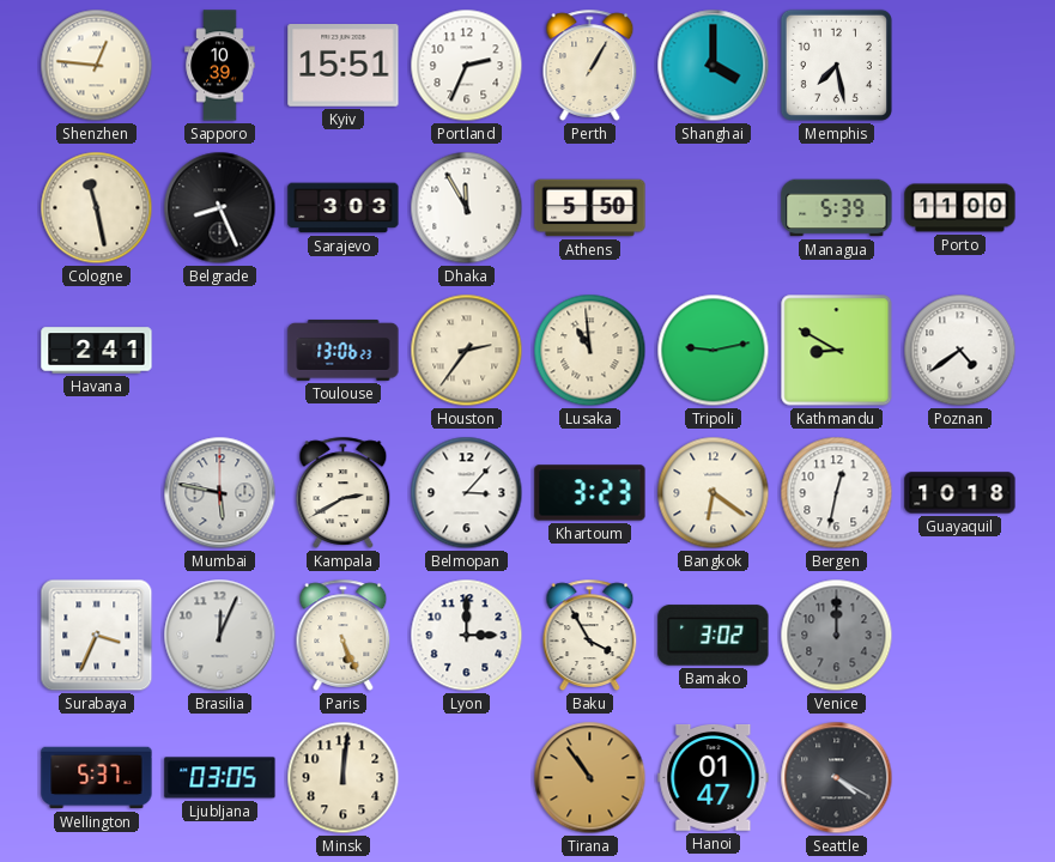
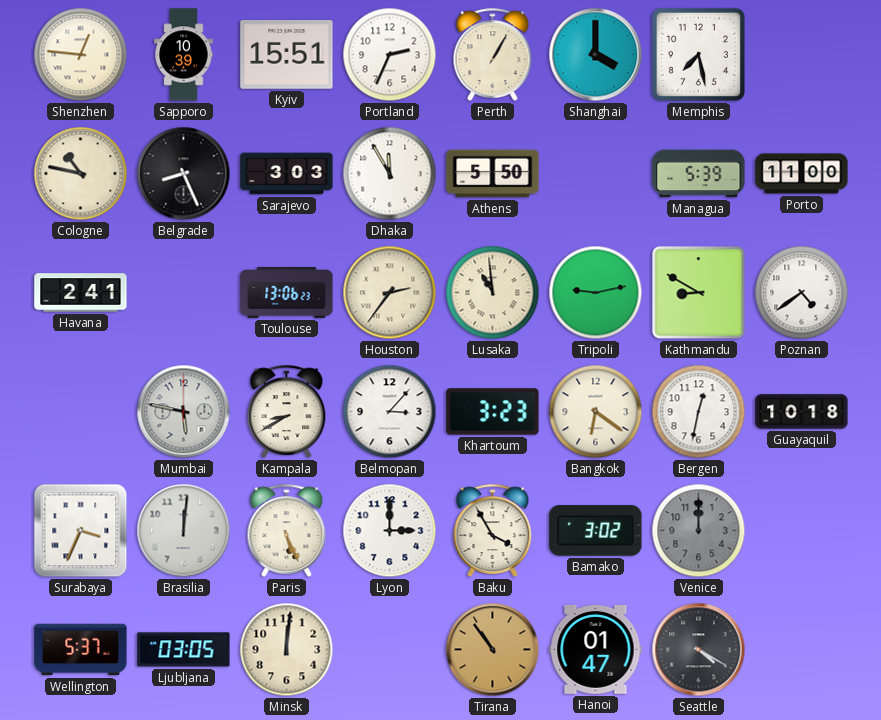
Cologne: 11:28 -> 10:47
Kampala: 2:40 -> 8:40
Brasilia: 12:04 -> 12:01
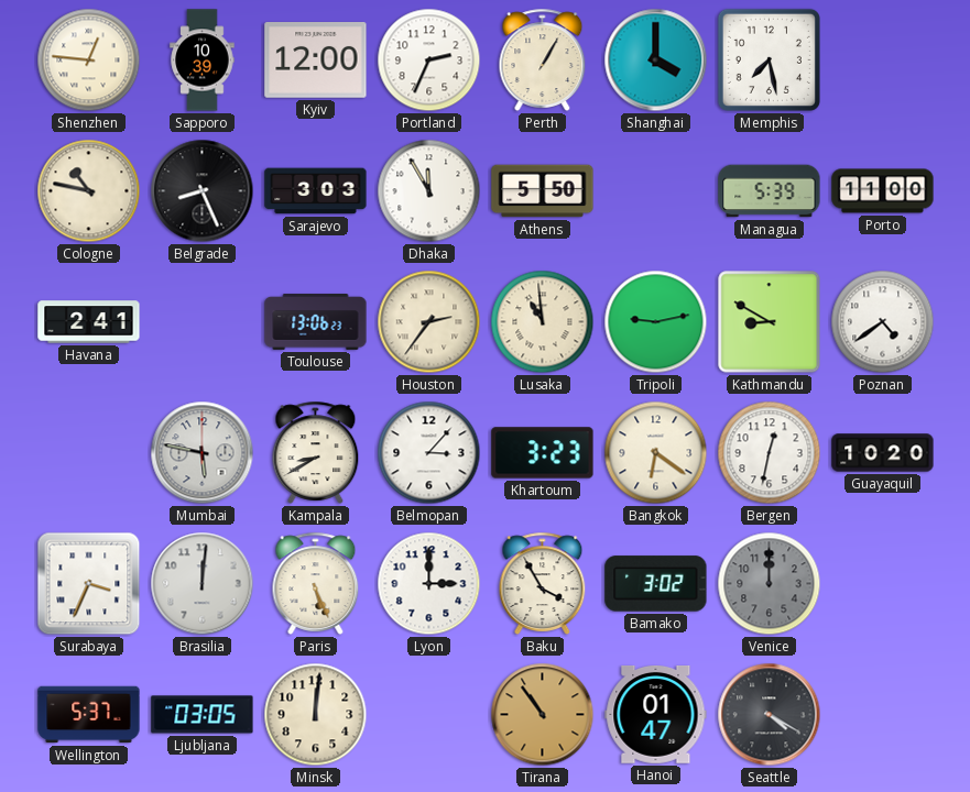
Kyiv: 15:51 -> 12:00
Guayaquil: 10:18 -> 10:20
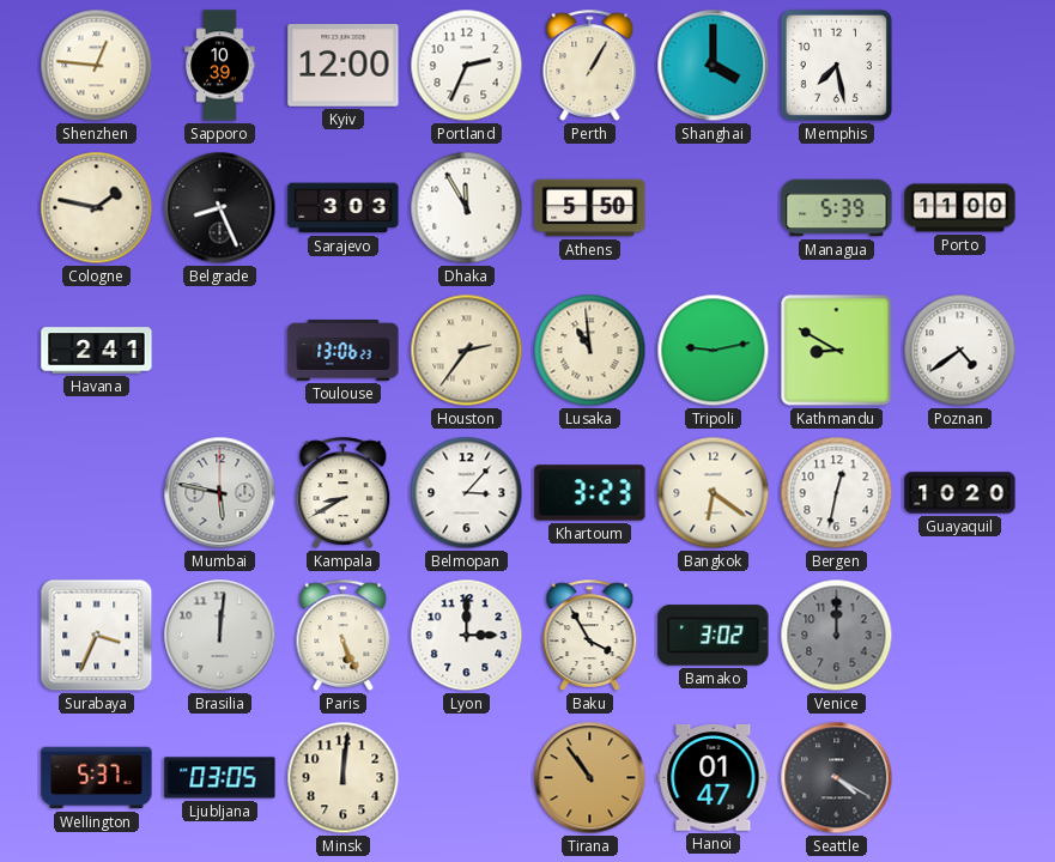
Cologne: 10:47 -> 1:47
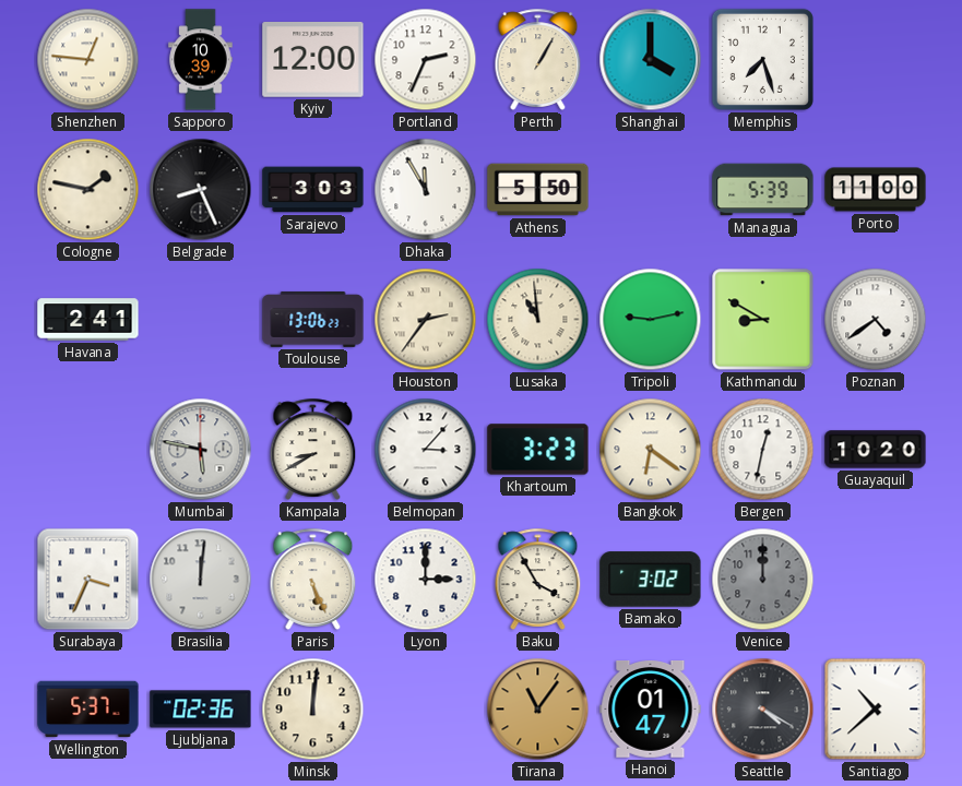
Memphis: 7:28 -> 7:27
Ljubljana: 03:05 -> 02:36
Tirana: 10:54 -> 11:06
Santiago: none -> 10:38
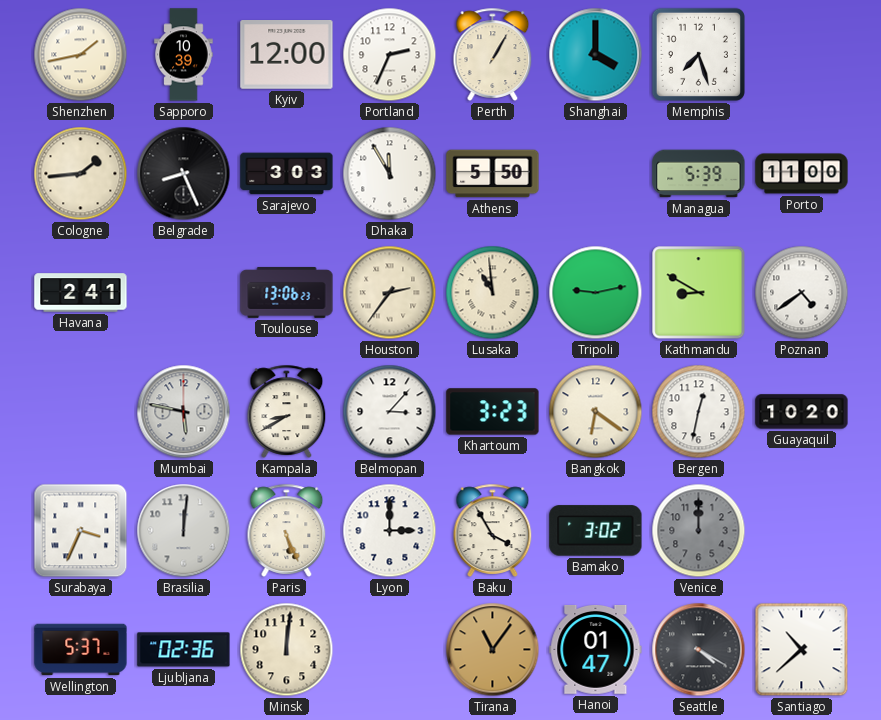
Shenzhen: 12:46 -> 1:43
Cologne: 1:47 -> 1:44
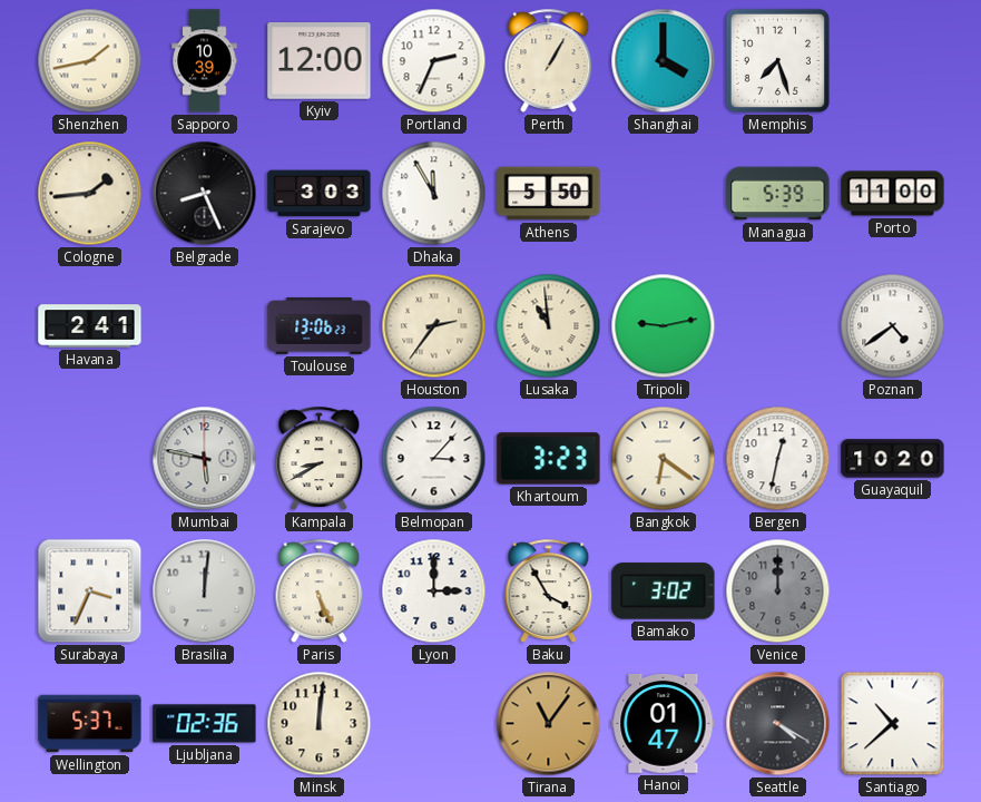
Kathmandu: 8:50 -> none
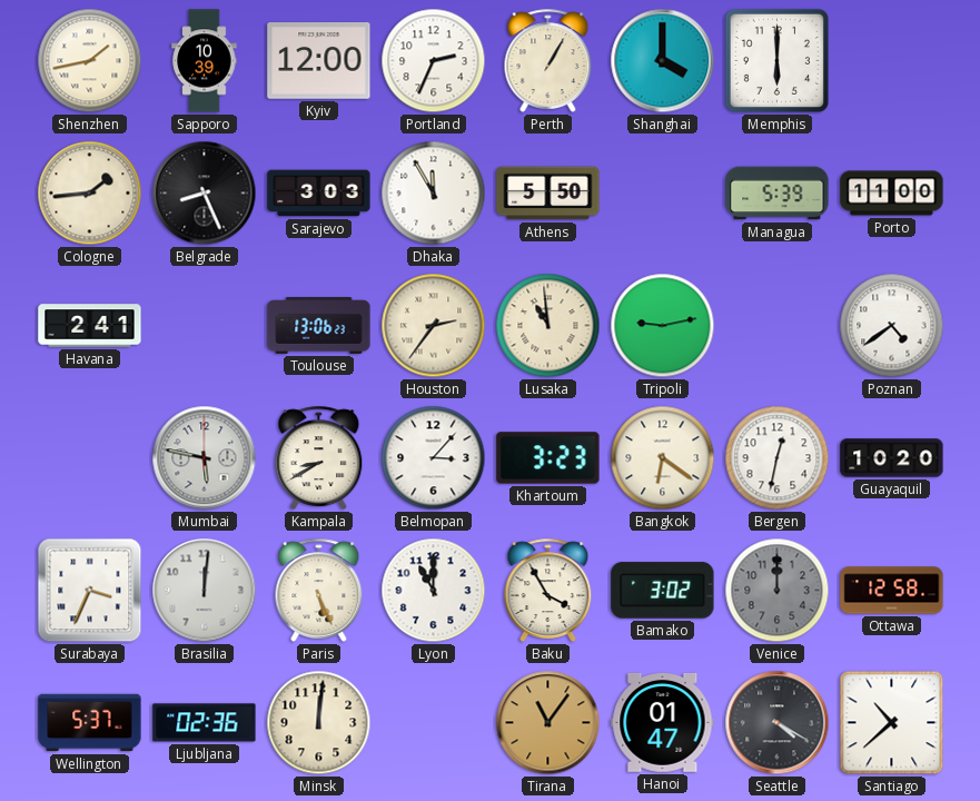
Memphis: 7:27 -> 6:00
Lyon: 3:00 -> 11:00
Ottawa: none -> 12:58
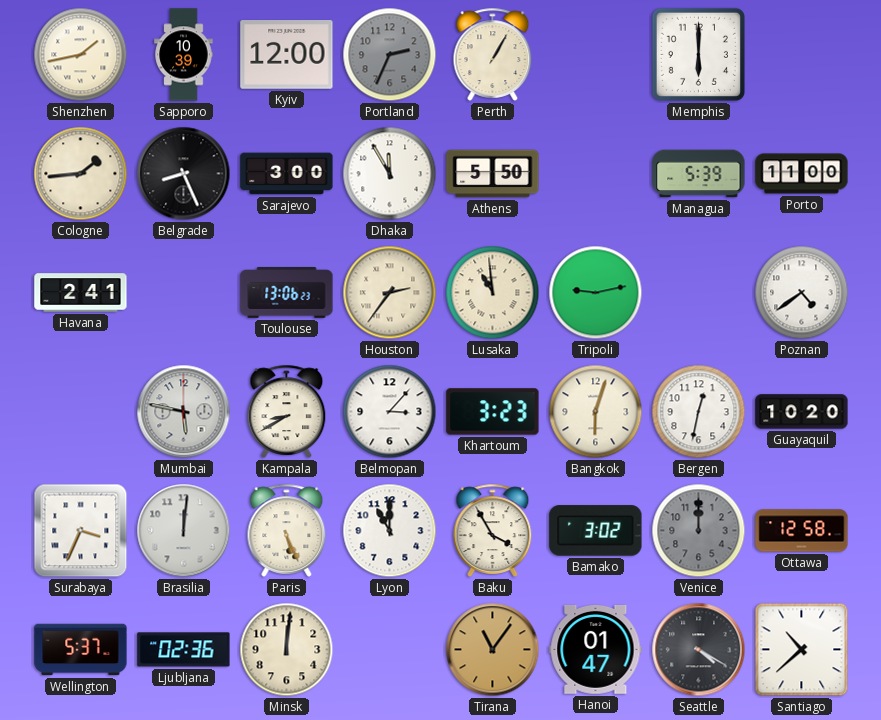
Portland dial: white -> grey
Shanghai: 4:00 -> none
Sarajevo: 3:03 -> 3:00
Bangkok: 6:21 -> 6:03
